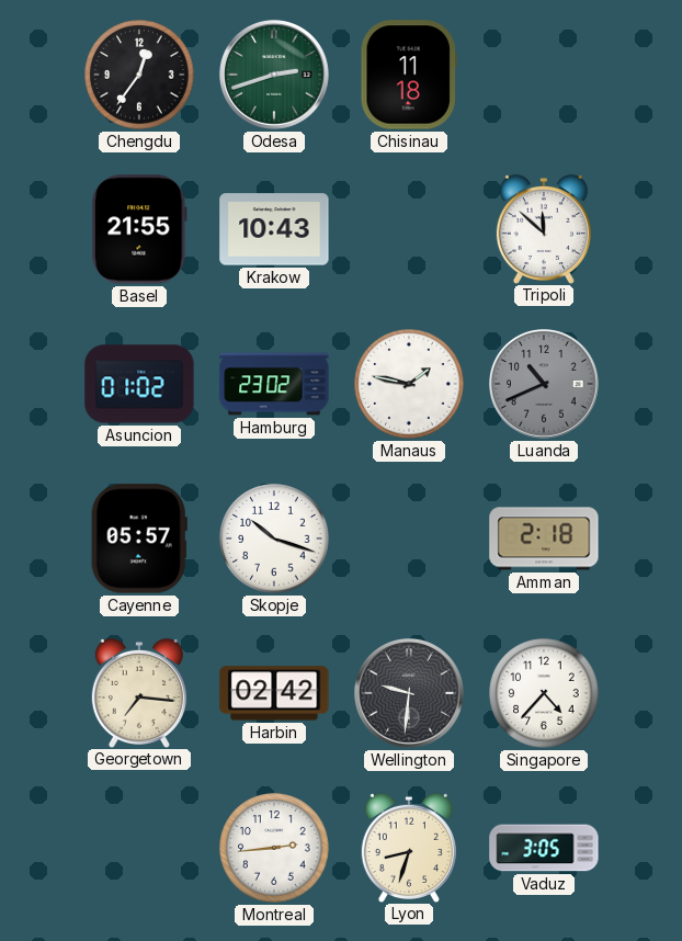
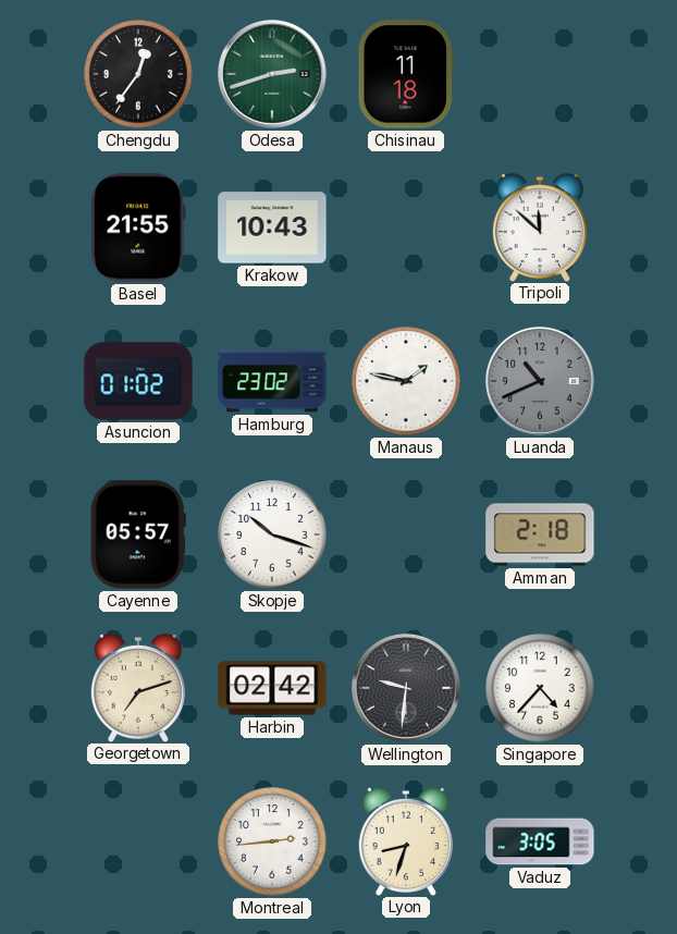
Georgetown: 7:16 -> 7:12
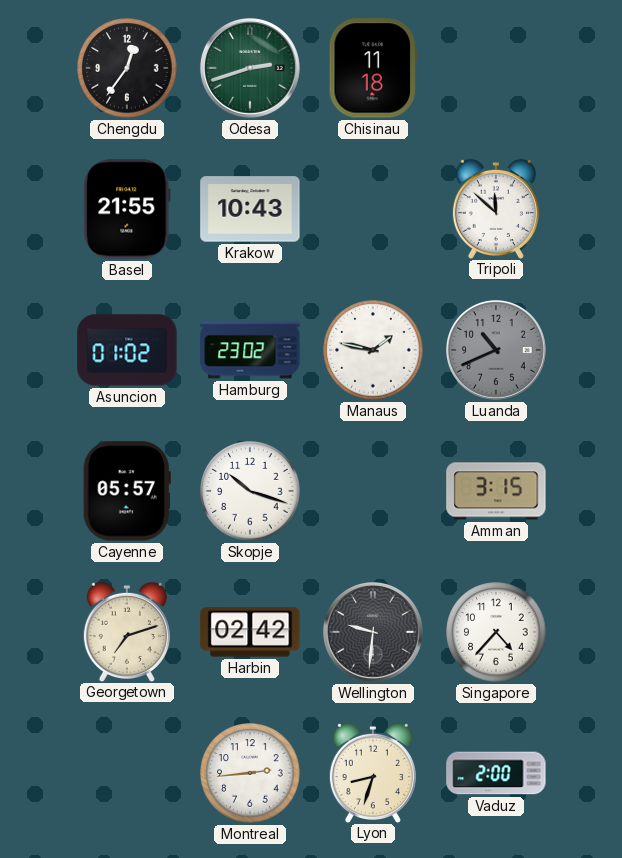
Amman: 2:18 -> 3:15
Vaduz: 3:05 -> 2:00
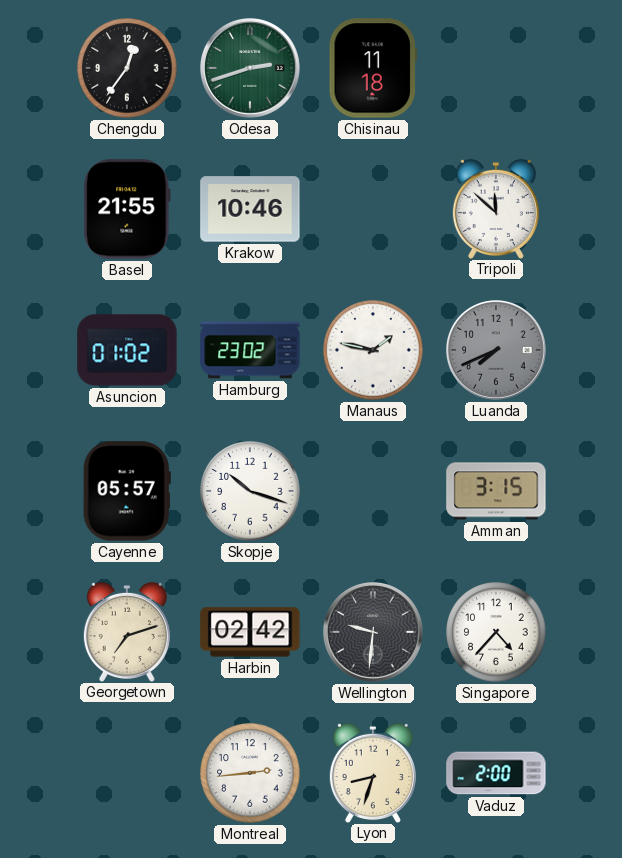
Krakow: 10:43 -> 10:46
Luanda: 10:41 -> 7:41
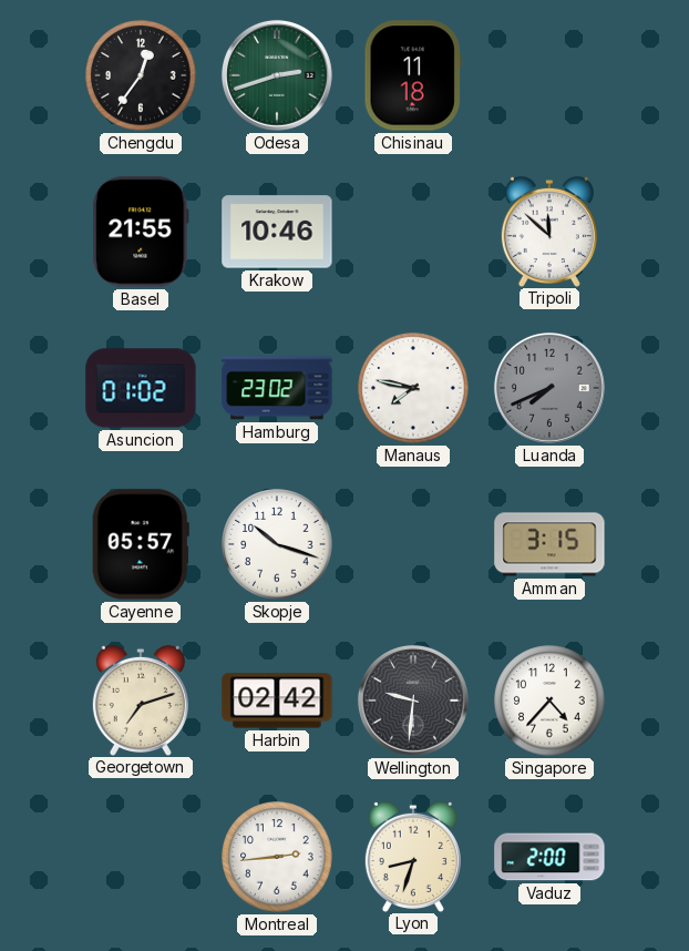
Manaus: 1:47 -> 7:47
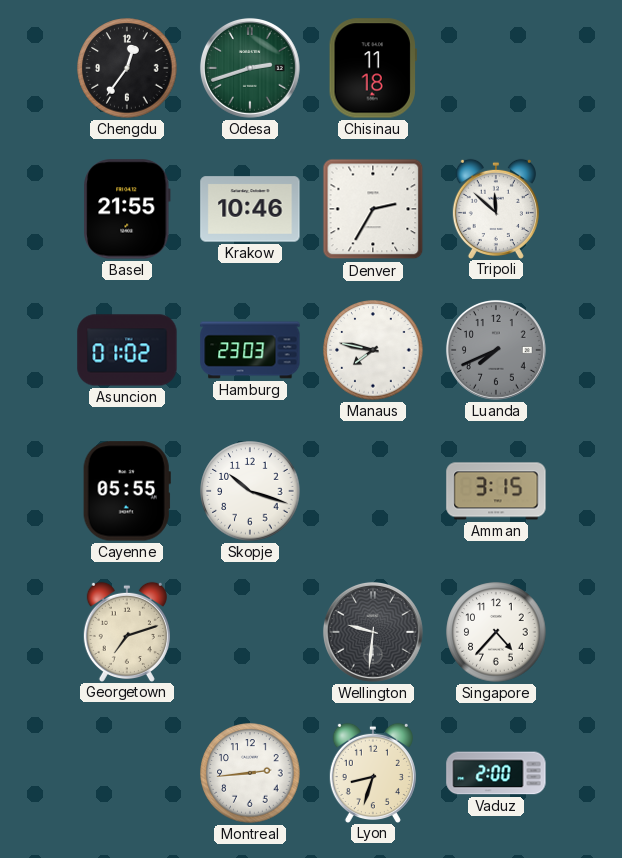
Denver: none -> 2:35
Hamburg: 23:02 -> 23:03
Cayenne: 05:57 -> 05:55
Harbin: 02:42 -> none
